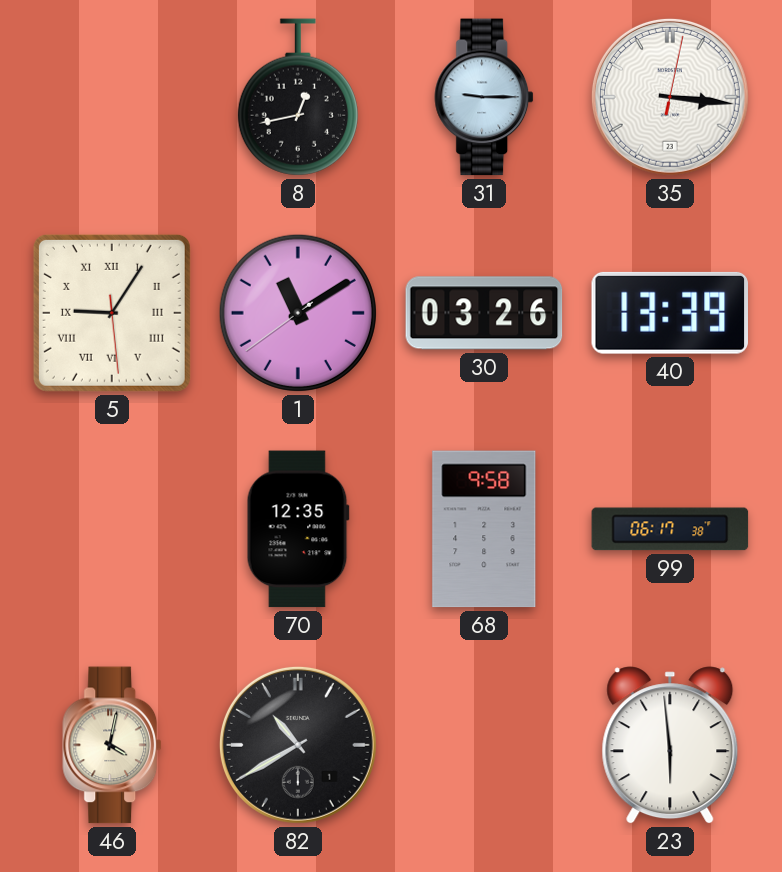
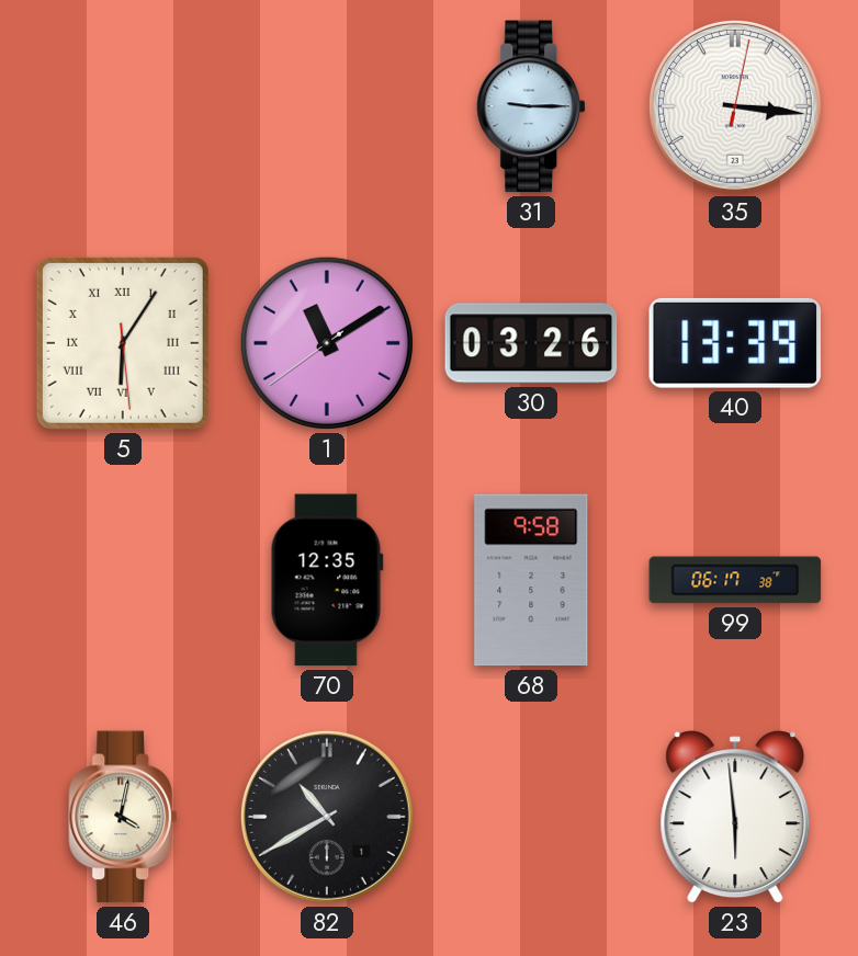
8: 12:43 -> none
5: 9:05 -> 6:05
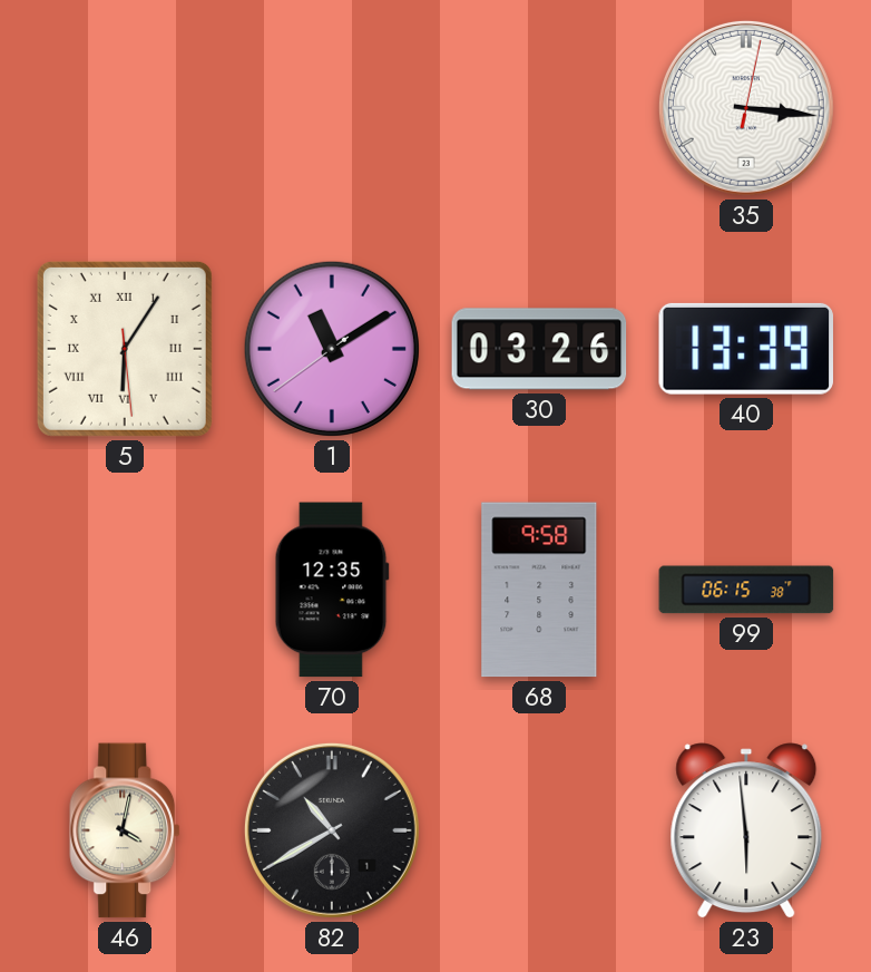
31: 9:15 -> none
99: 06:17 -> 06:15
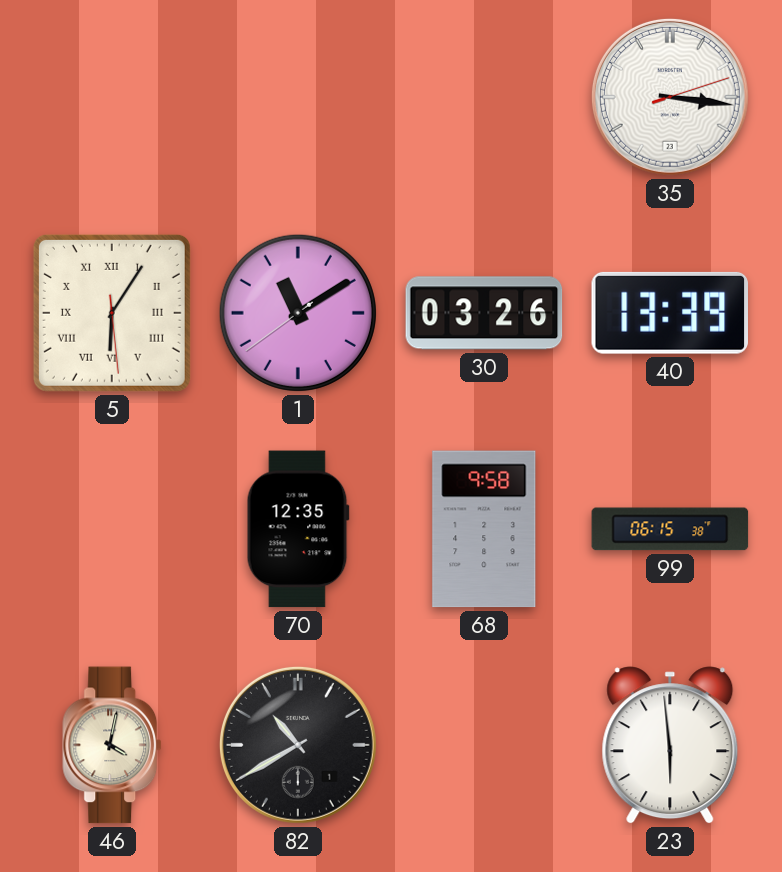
35: 3:16:02 -> 3:16:12
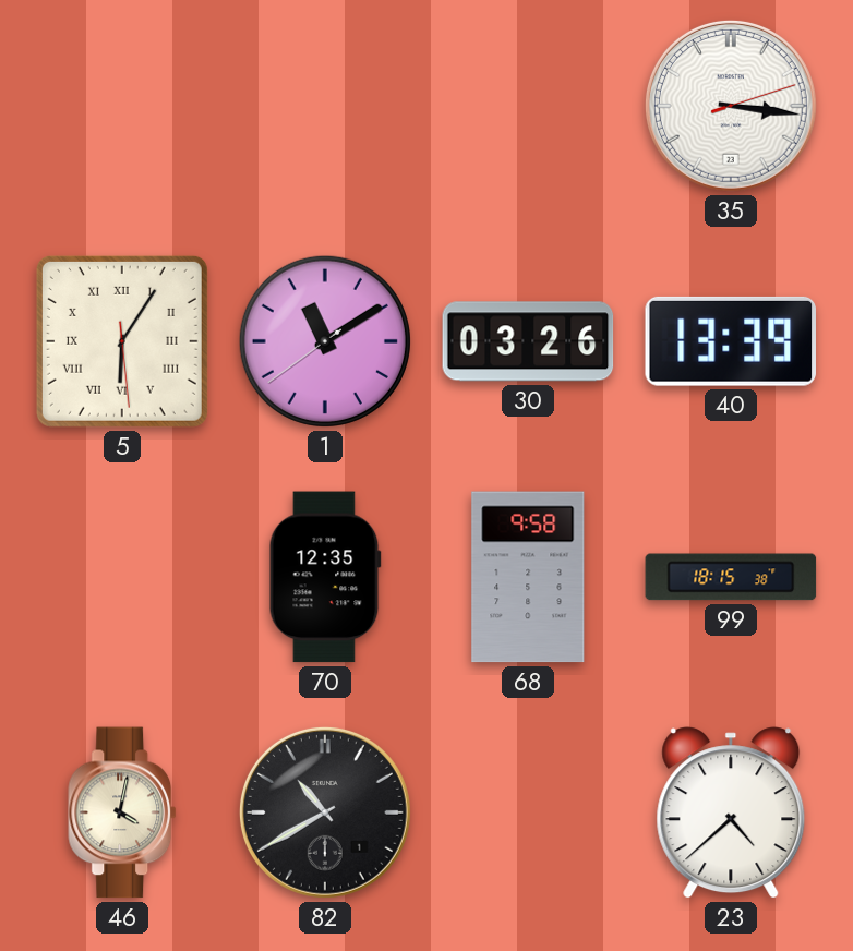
99: 06:15 -> 18:15
23: 5:59 -> 4:38
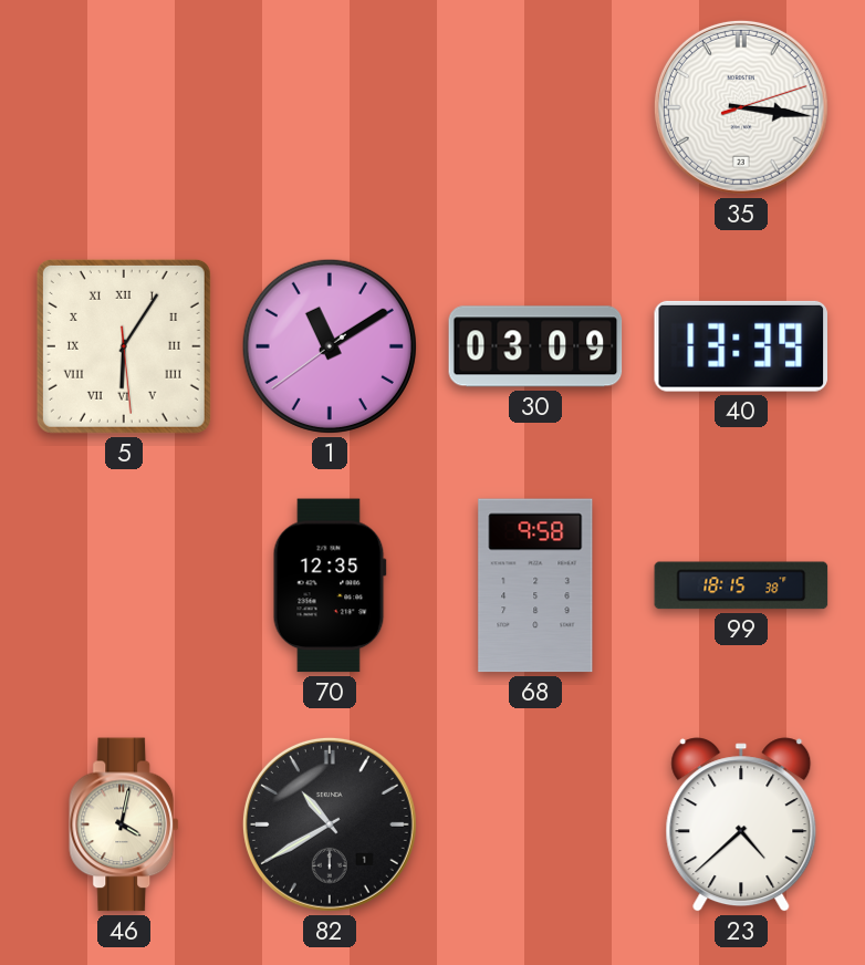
30: 03:26 -> 03:09
